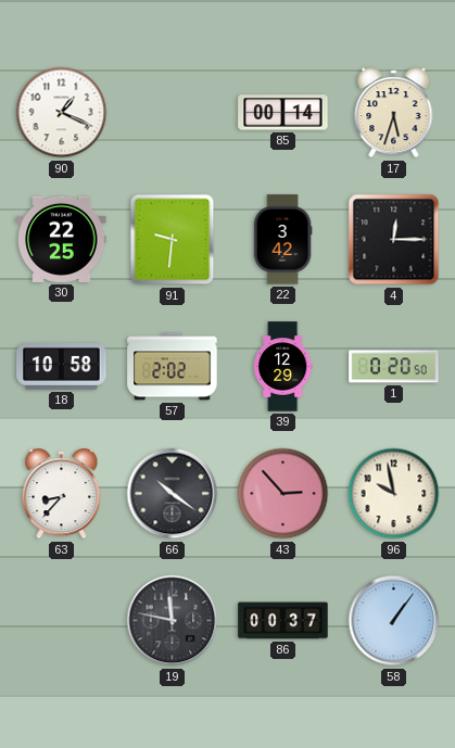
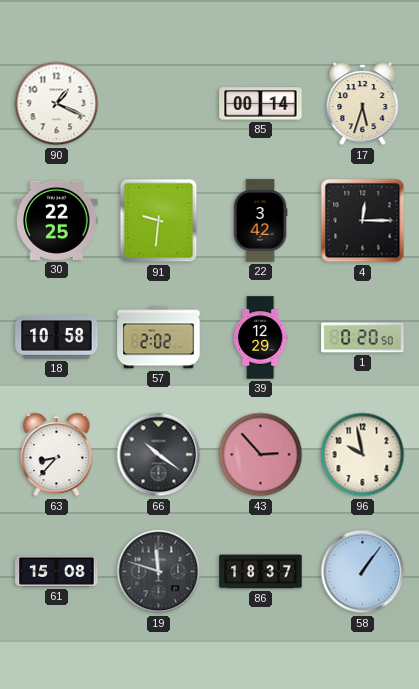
61: none -> 15:08
19: 11:47 -> 11:48
86: 00:37 -> 18:37
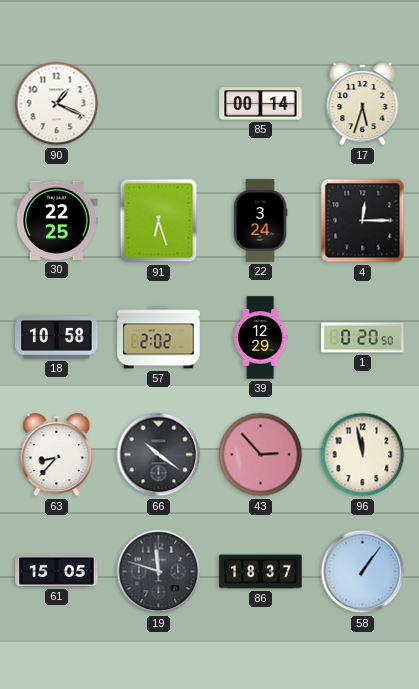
91: 9:31 -> 6:27
22: 3:42 -> 3:24
96: 9:58 -> 11:58
61: 15:08 -> 15:05
